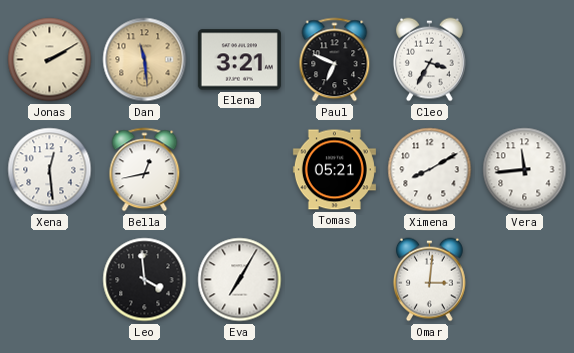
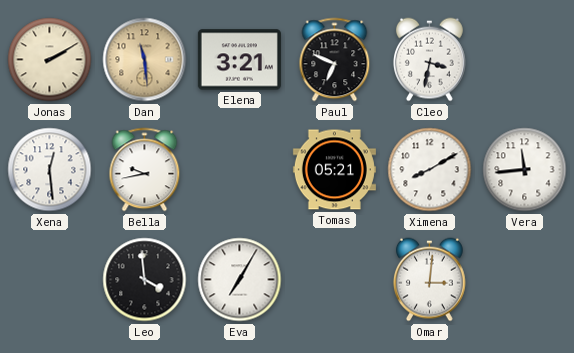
Cleo: 3:35 -> 3:32
Bella: 12:43 -> 9:43
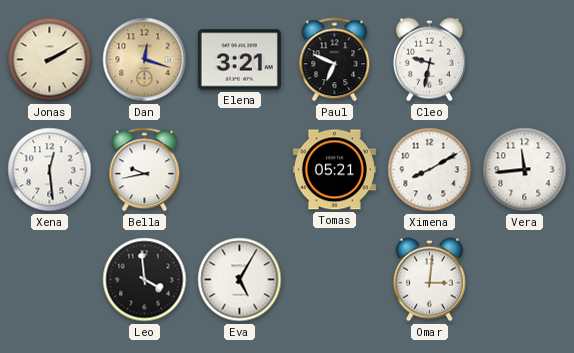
Dan: 11:29 -> 12:18
Cleo: 3:32 -> 9:32
Eva: 7:05 -> 5:05
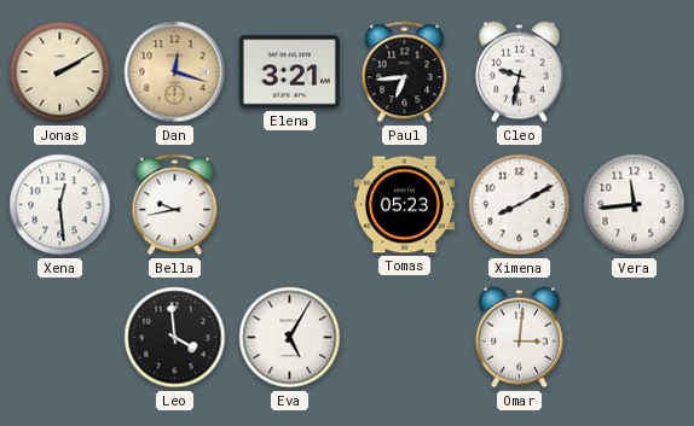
Paul: 6:49 -> 6:44
Tomas: 05:21 -> 05:23
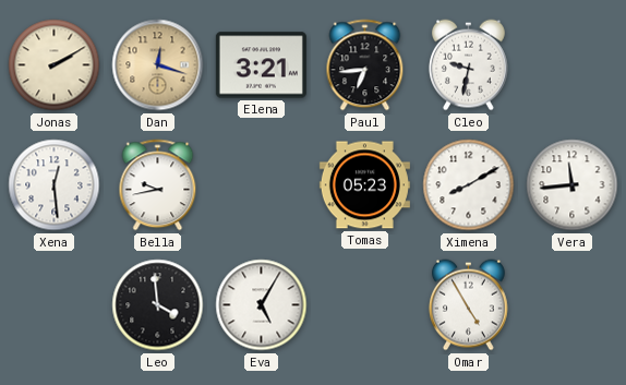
Omar: 3:01 -> 4:55
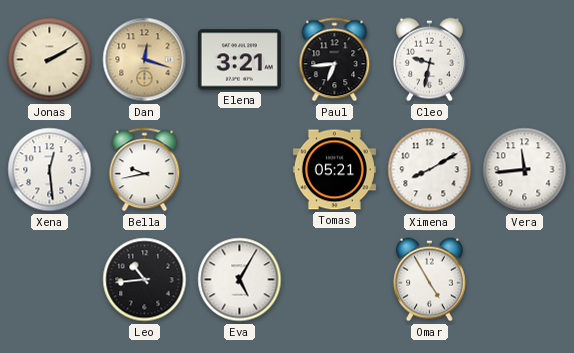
Tomas: 05:23 -> 05:21
Leo: 3:59 -> 10:44
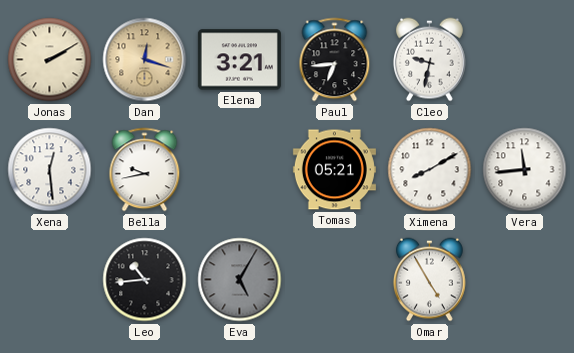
Eva dial: white -> grey
